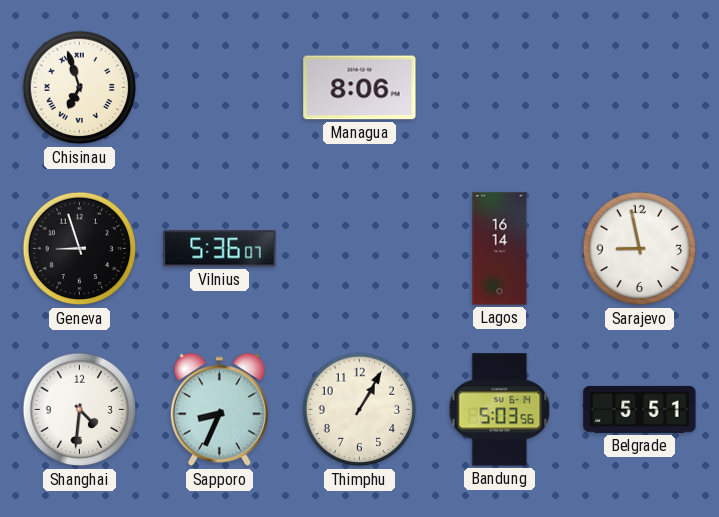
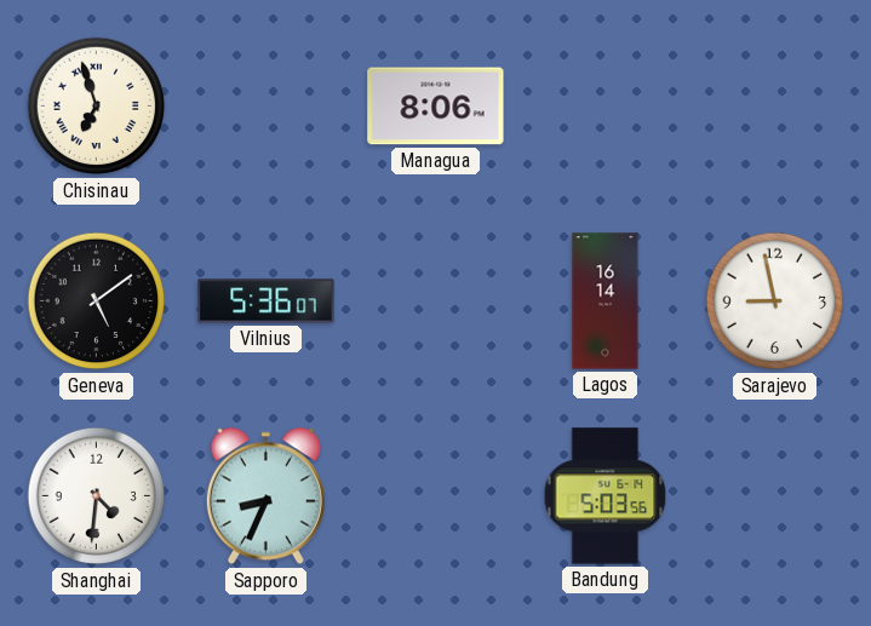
Geneva: 8:57 -> 5:09
Thimphu: 1:05 -> none
Belgrade: 5:51 -> none
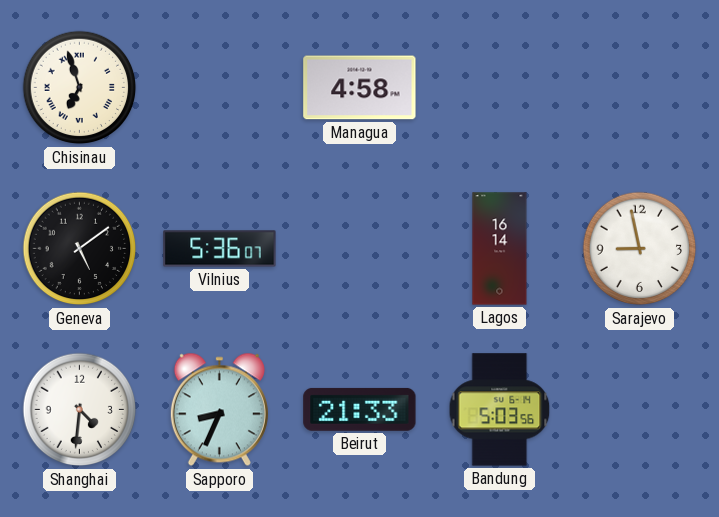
Managua: 8:06 -> 4:58
Beirut: none -> 21:33
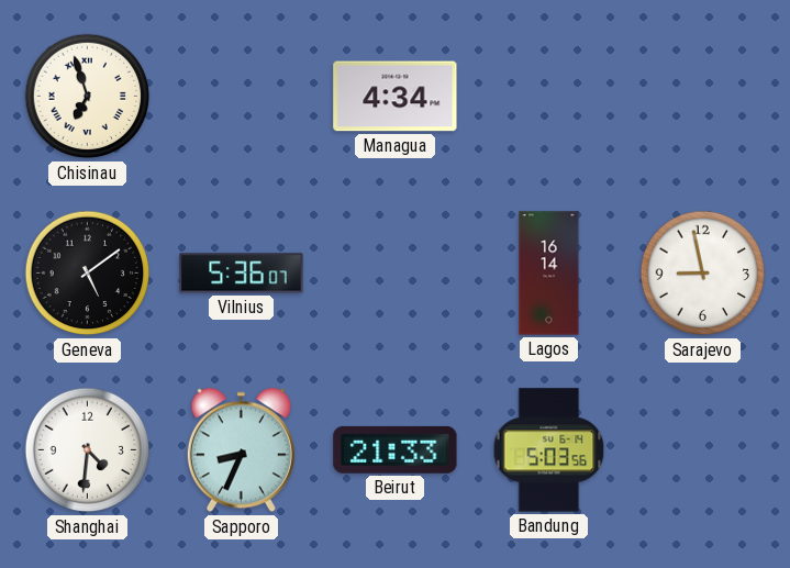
Managua: 4:58 -> 4:34
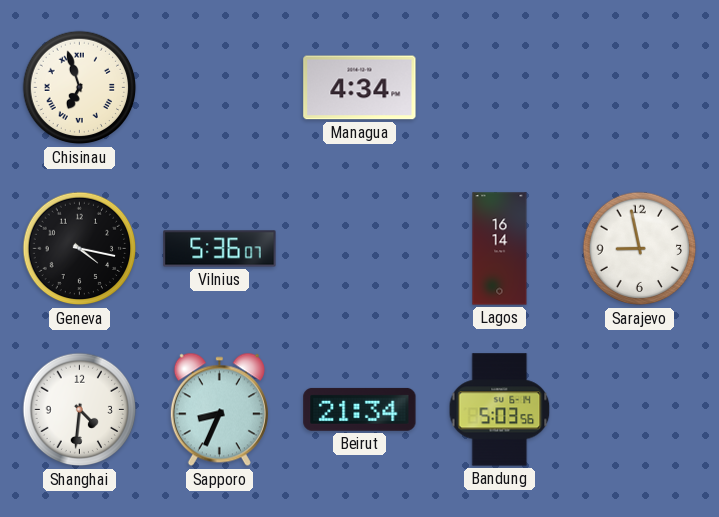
Geneva: 5:09 -> 4:17
Beirut: 21:33 -> 21:34
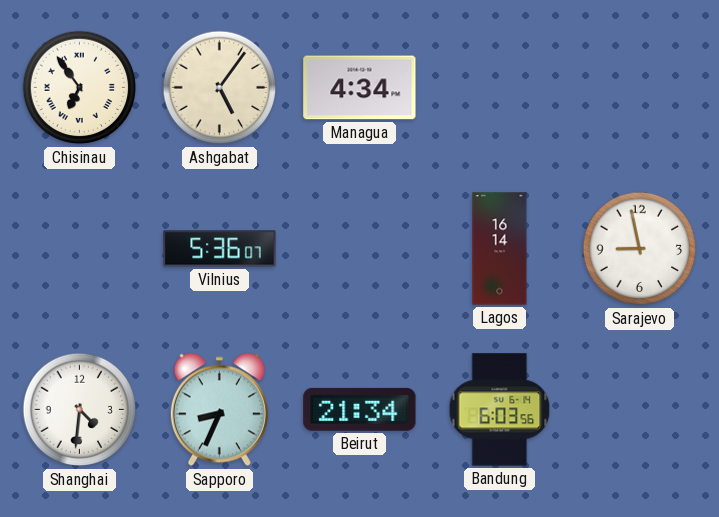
Chisinau: 6:57 -> 6:54
Ashgabat: none -> 5:06
Geneva: 4:17 -> none
Bandung: 5:03 -> 6:03
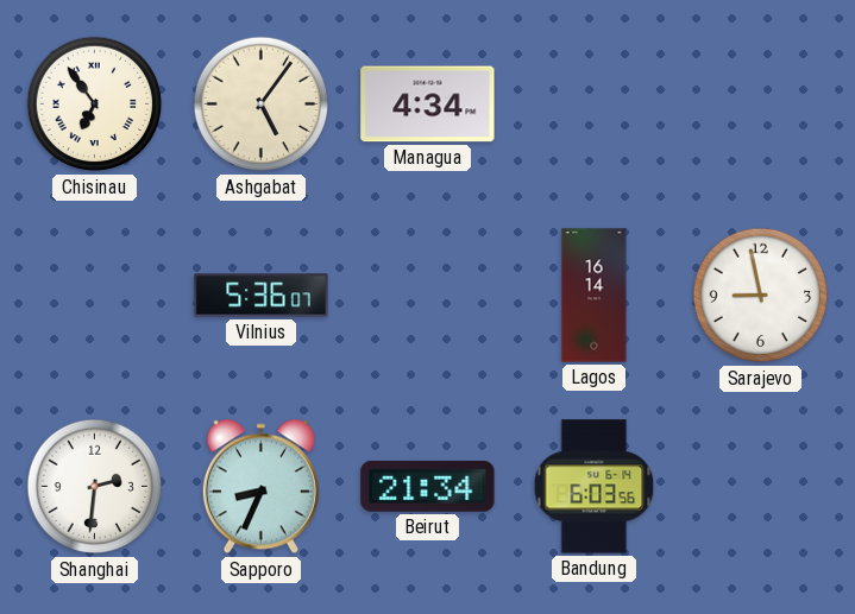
Shanghai: 4:31 -> 2:31
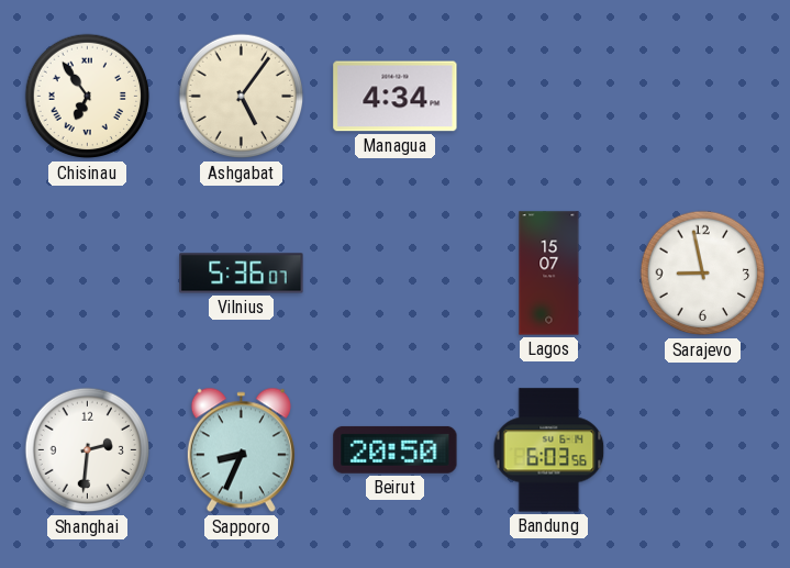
Lagos: 16:14 -> 15:07
Beirut: 21:34 -> 20:50
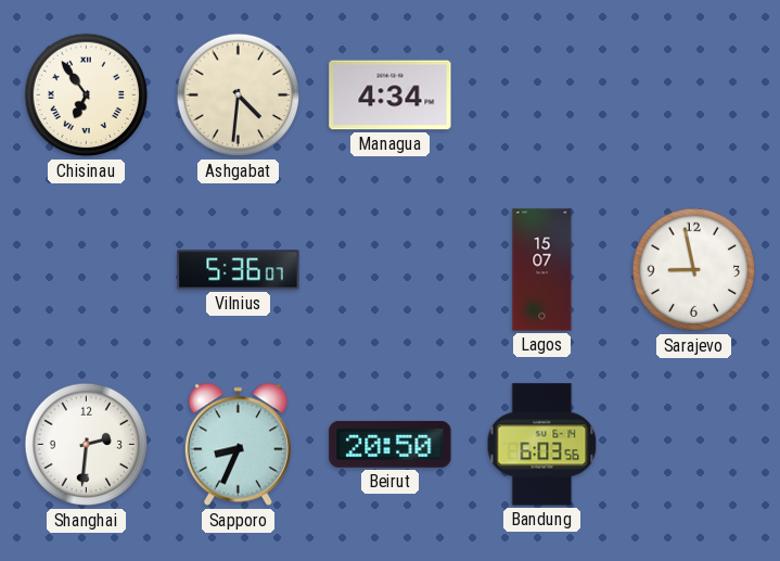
Ashgabat: 5:06 -> 4:31
